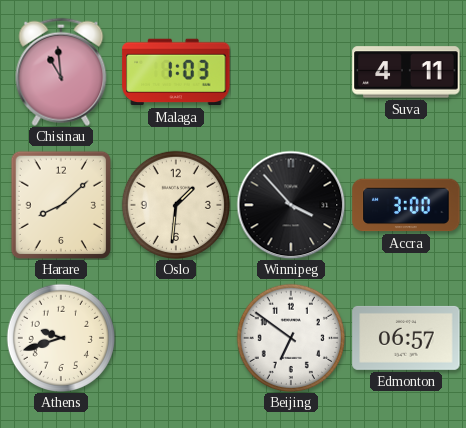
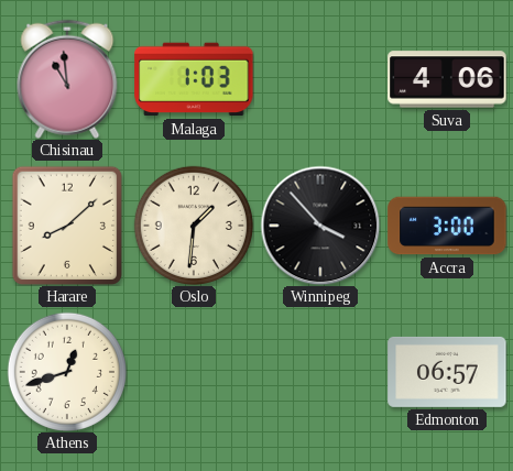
Suva: 4:11 -> 4:06
Athens: 9:42 -> 12:42
Beijing: 6:51 -> none
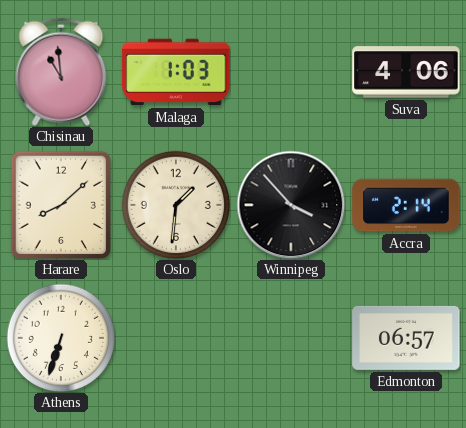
Accra: 3:00 -> 2:14
Athens: 12:42 -> 6:33
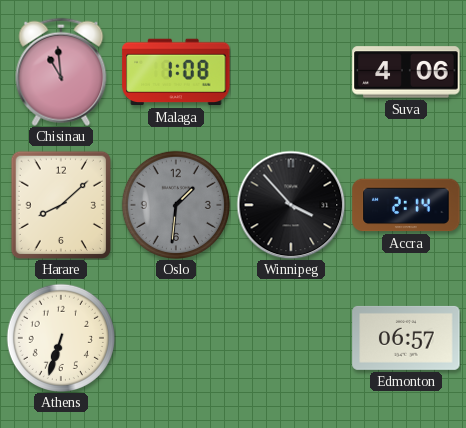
Malaga: 1:03 -> 1:08
Oslo dial: cream -> grey
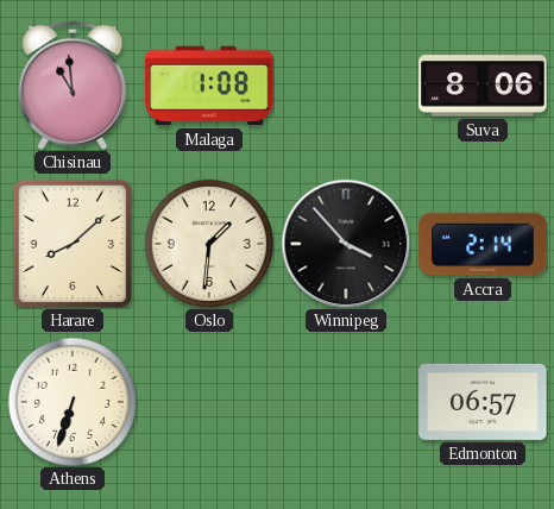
Suva: 4:06 -> 8:06
Oslo dial: grey -> cream
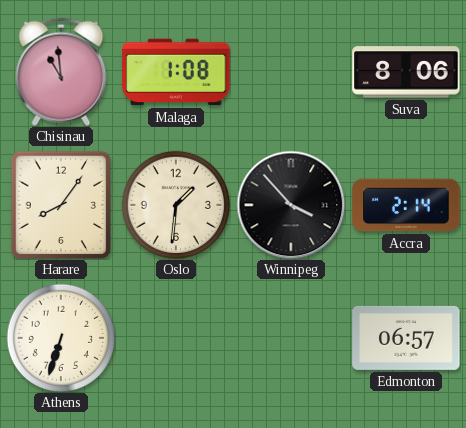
Harare: 8:08 -> 8:06
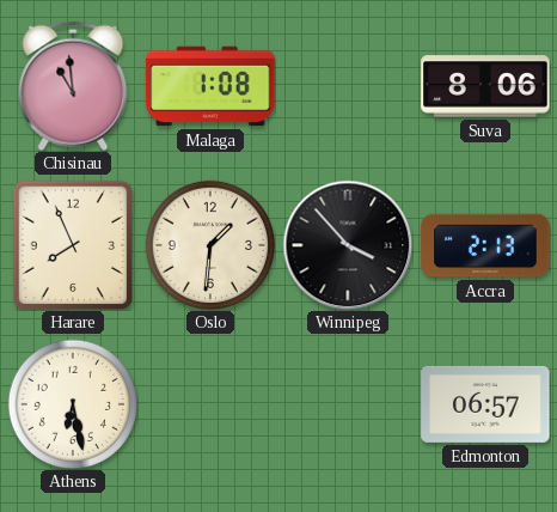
Harare: 8:06 -> 7:56
Accra: 2:14 -> 2:13
Athens: 6:33 -> 6:28
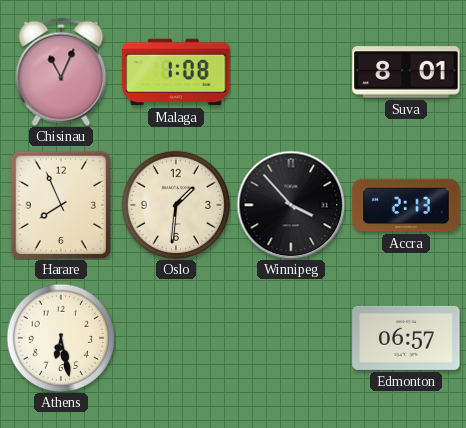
Chisinau: 10:59 -> 11:04
Suva: 8:06 -> 8:01
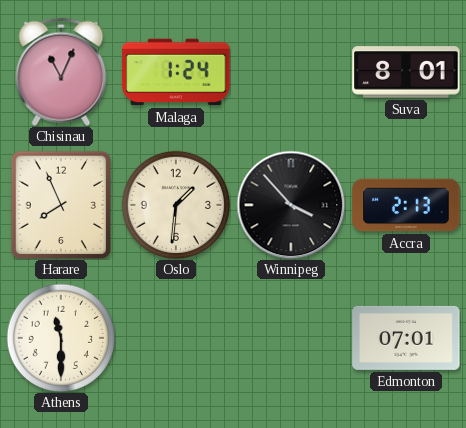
Malaga: 1:08 -> 1:24
Athens: 6:28 -> 11:30
Edmonton: 06:57 -> 07:01
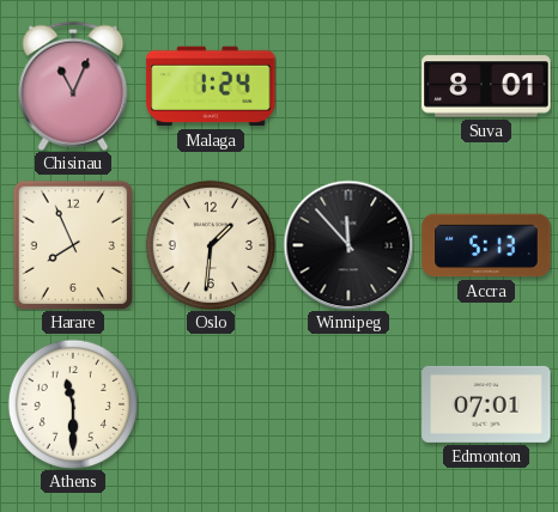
Winnipeg: 3:53 -> 11:53
Accra: 2:13 -> 5:13
